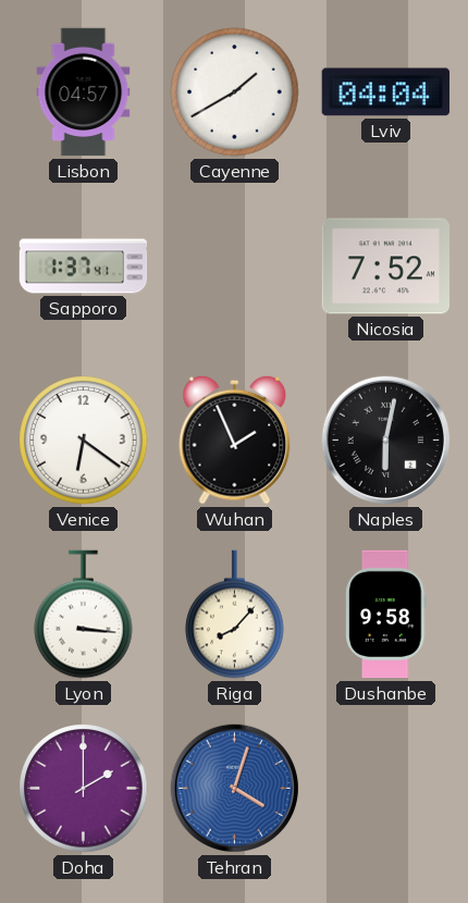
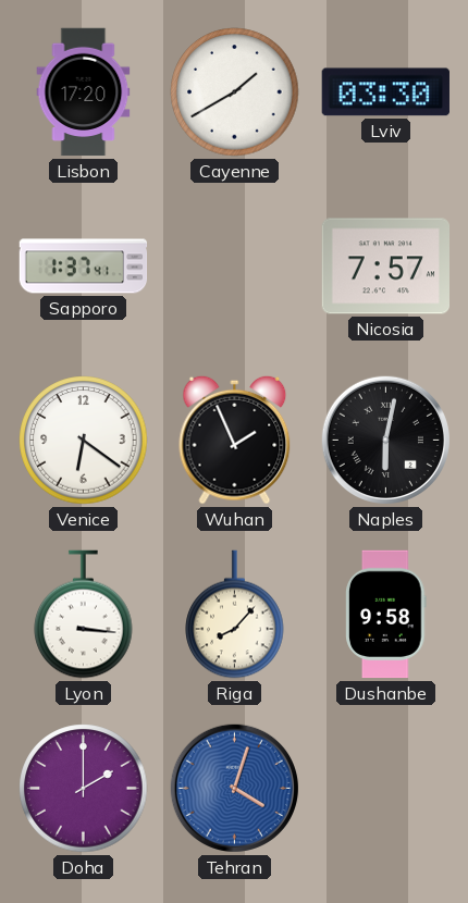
Lisbon: 04:57 -> 17:20
Lviv: 04:04 -> 03:30
Nicosia: 7:52 -> 7:57
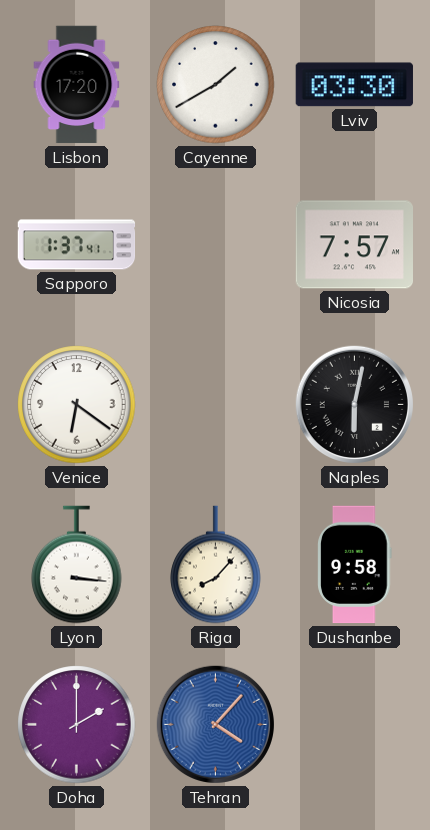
Wuhan: 1:56 -> none
Tehran: 4:03 -> 4:07
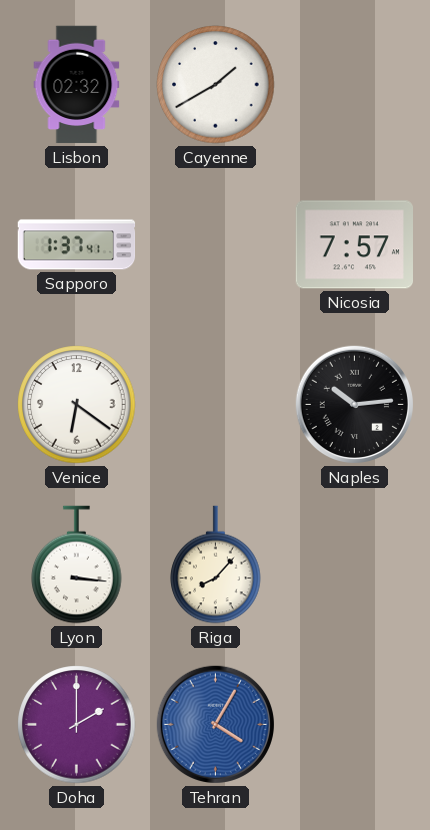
Lisbon: 17:20 -> 02:32
Lviv: 03:30 -> none
Naples: 6:02 -> 10:14
Dushanbe: 9:58 -> none
Tehran: 4:07 -> 4:05
